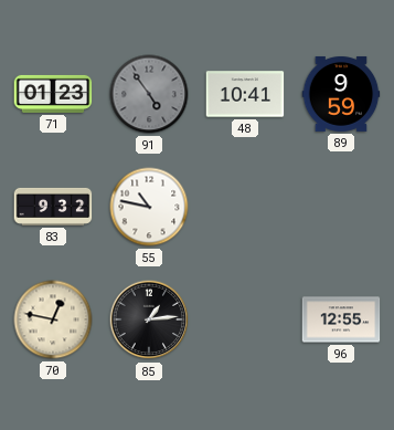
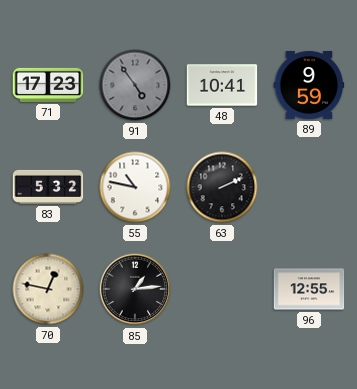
71: 01:23 -> 17:23
83: 9:32 -> 5:32
63: none -> 2:11
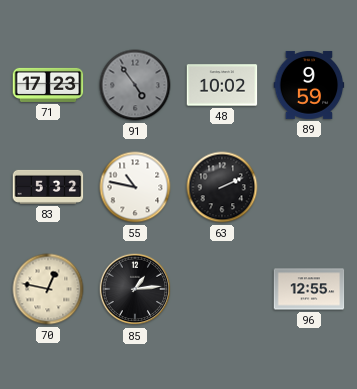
48: 10:41 -> 10:02
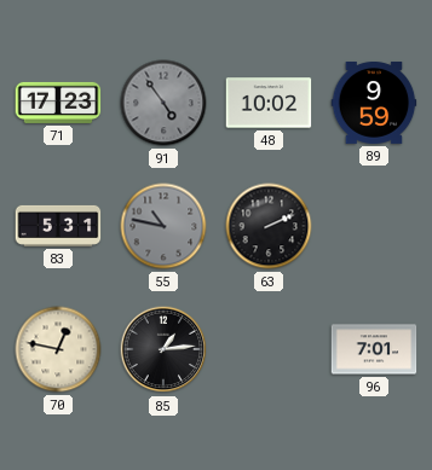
83: 5:32 -> 5:31
55 dial: white -> grey
96: 12:55 -> 7:01
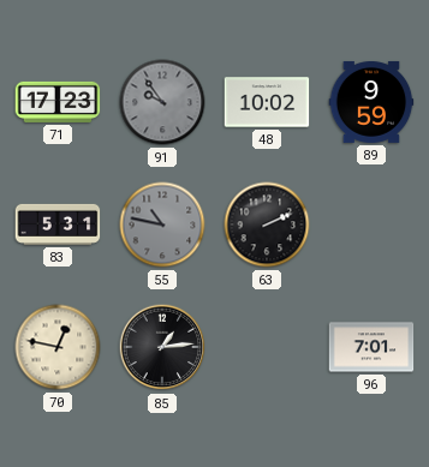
91: 4:54 -> 9:54
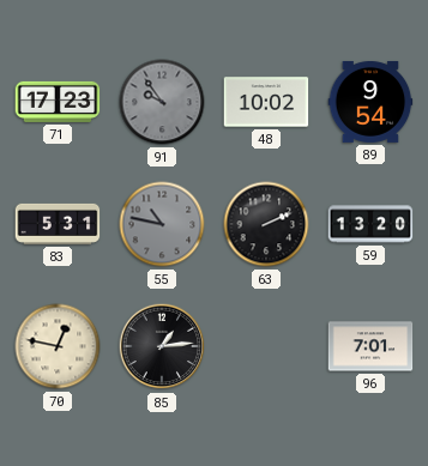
89: 9:59 -> 9:54
59: none -> 13:20
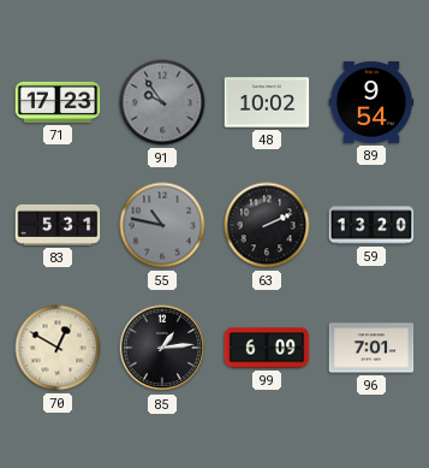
70: 12:47 -> 12:50
99: none -> 6:09
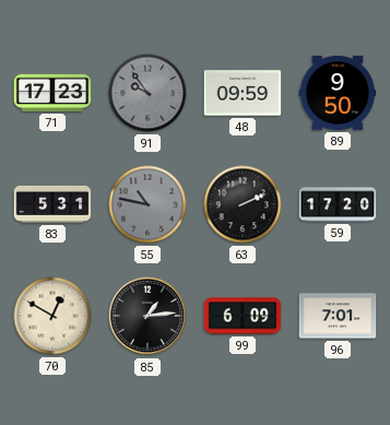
48: 10:02 -> 09:59
89: 9:54 -> 9:50
59: 13:20 -> 17:20
